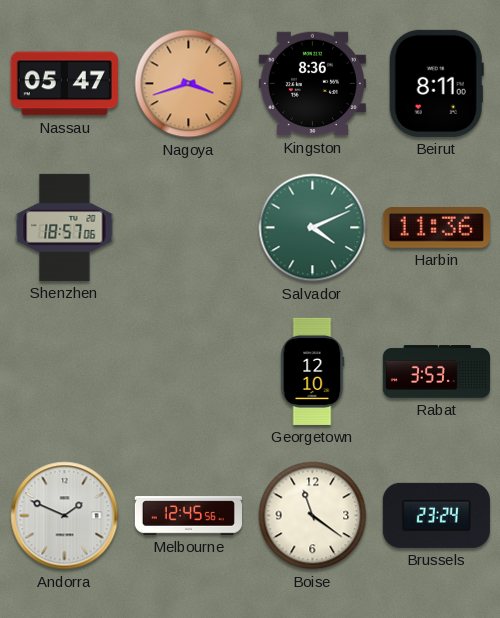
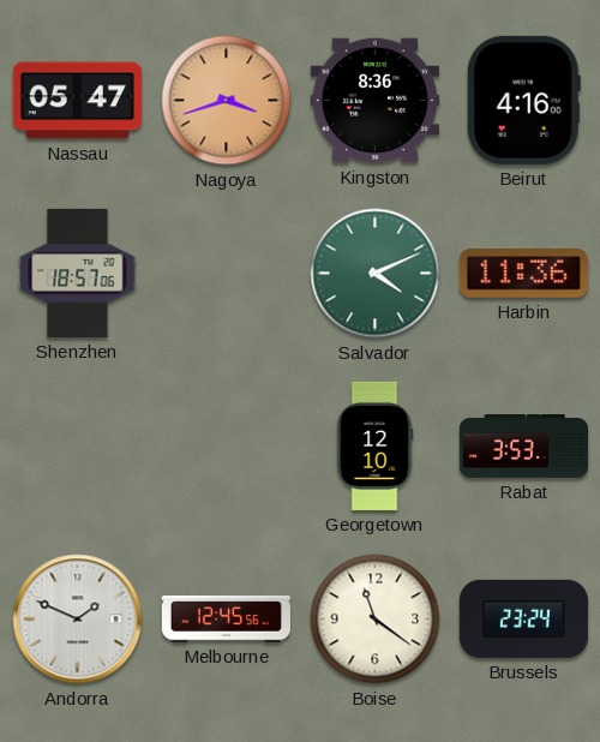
Beirut: 8:11 -> 4:16
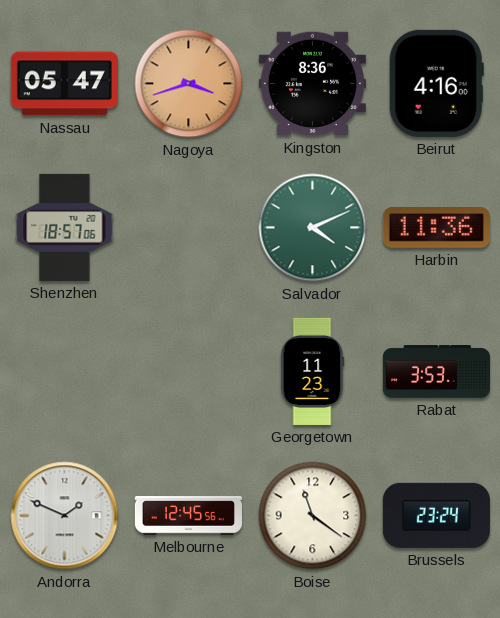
Georgetown: 12:10 -> 11:23
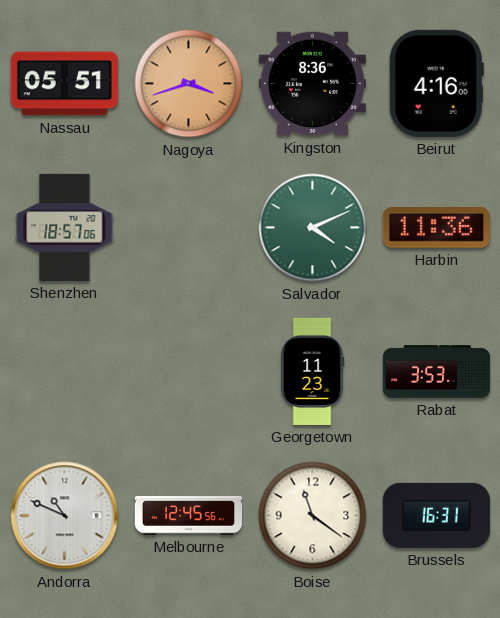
Nassau: 05:47 -> 05:51
Andorra: 1:49 -> 10:49
Brussels: 23:24 -> 16:31
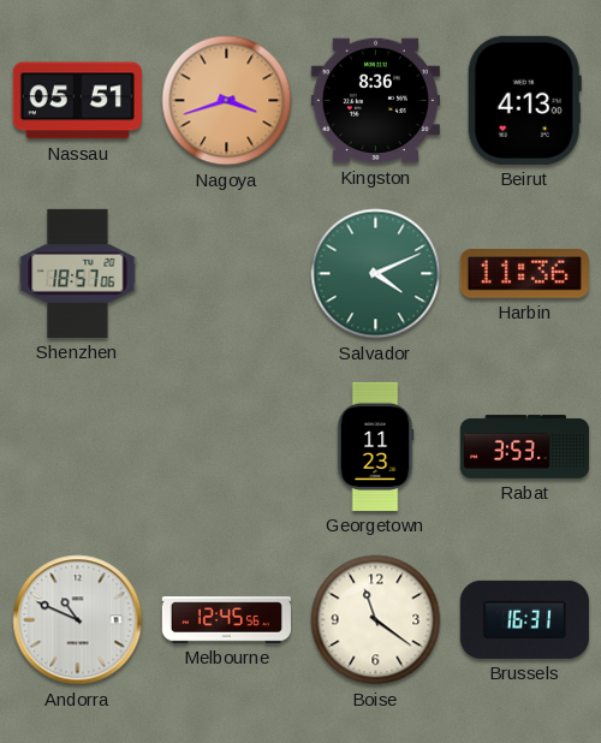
Beirut: 4:16 -> 4:13
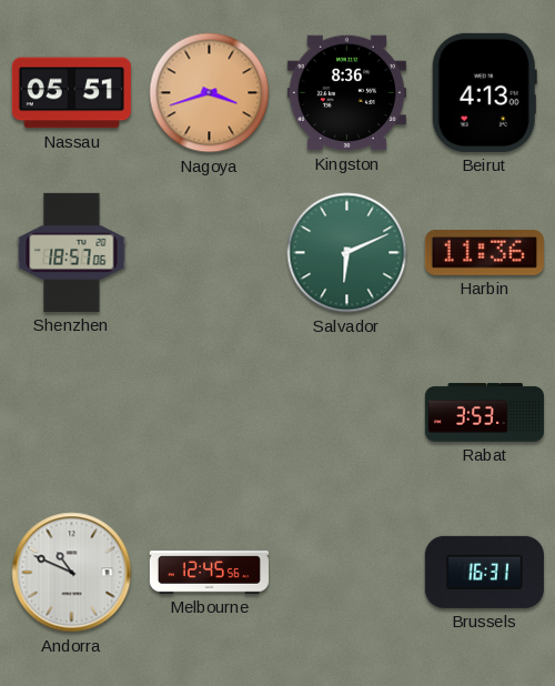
Salvador: 4:11 -> 6:11
Georgetown: 11:23 -> none
Boise: 11:21 -> none
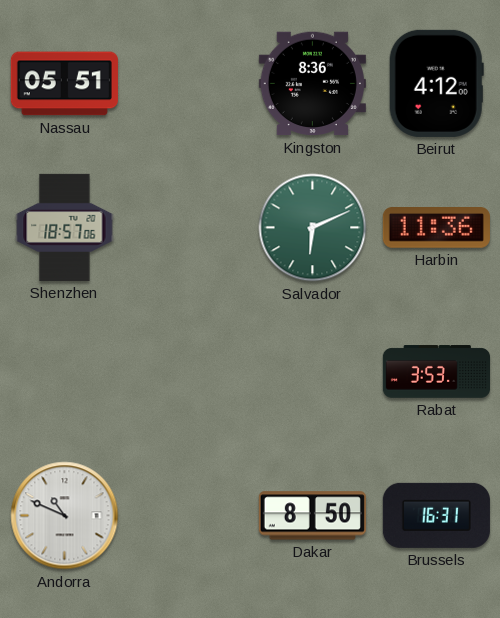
Nagoya: 3:42 -> none
Beirut: 4:13 -> 4:12
Melbourne: 12:45 -> none
Dakar: none -> 8:50
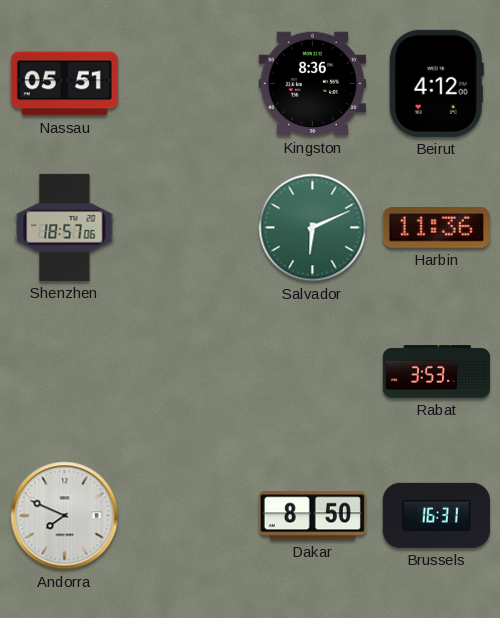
Andorra: 10:49 -> 7:49
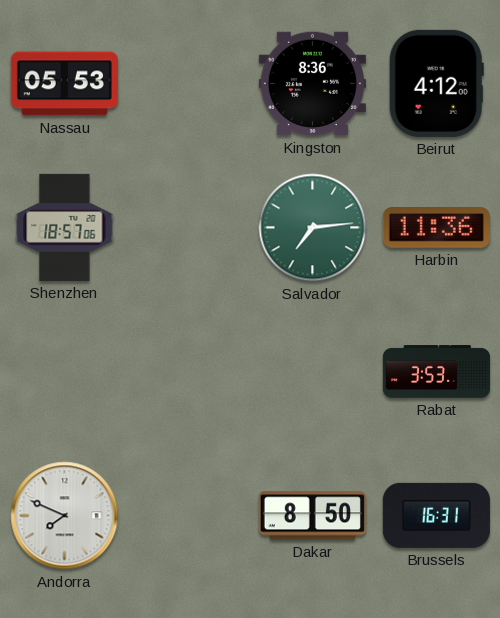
Nassau: 05:51 -> 05:53
Salvador: 6:11 -> 7:14
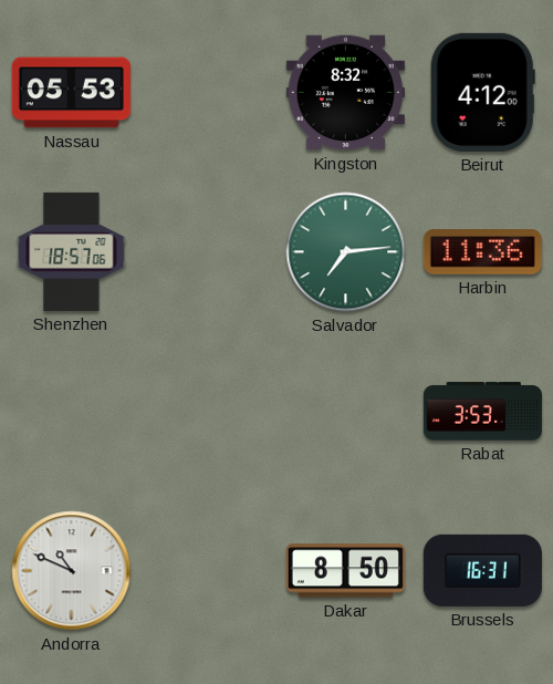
Kingston: 8:36 -> 8:32
Andorra: 7:49 -> 10:49
